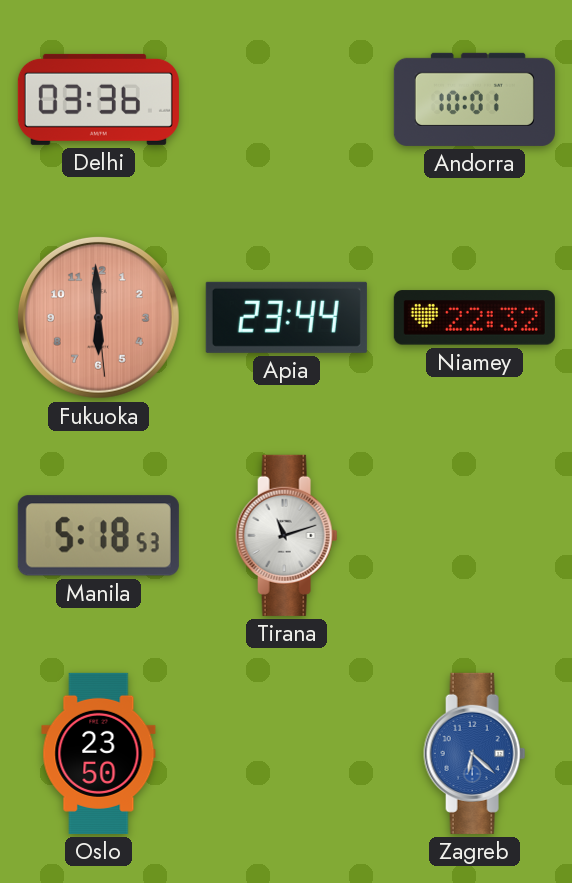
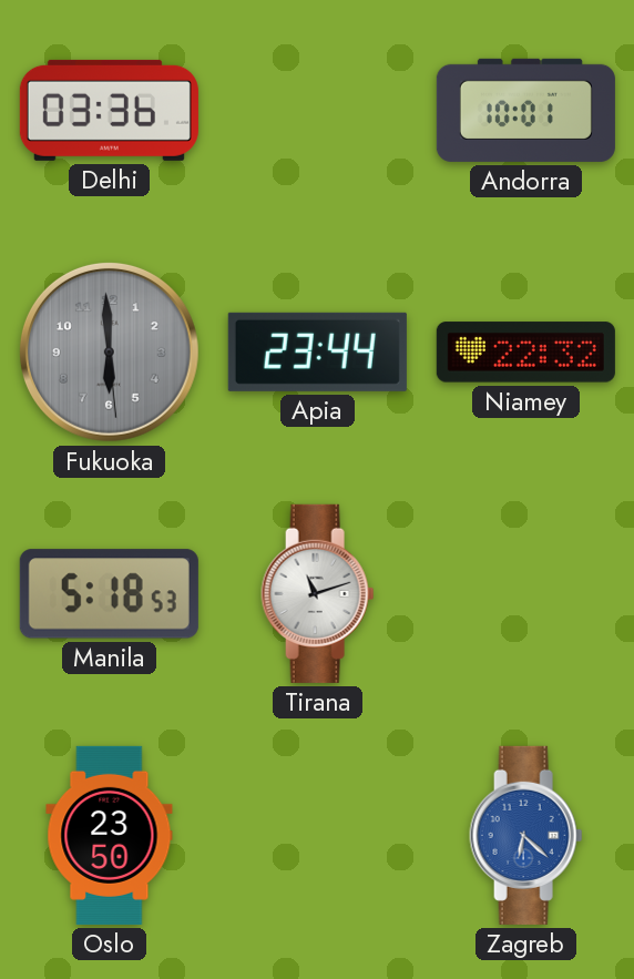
Fukuoka dial: salmon -> grey
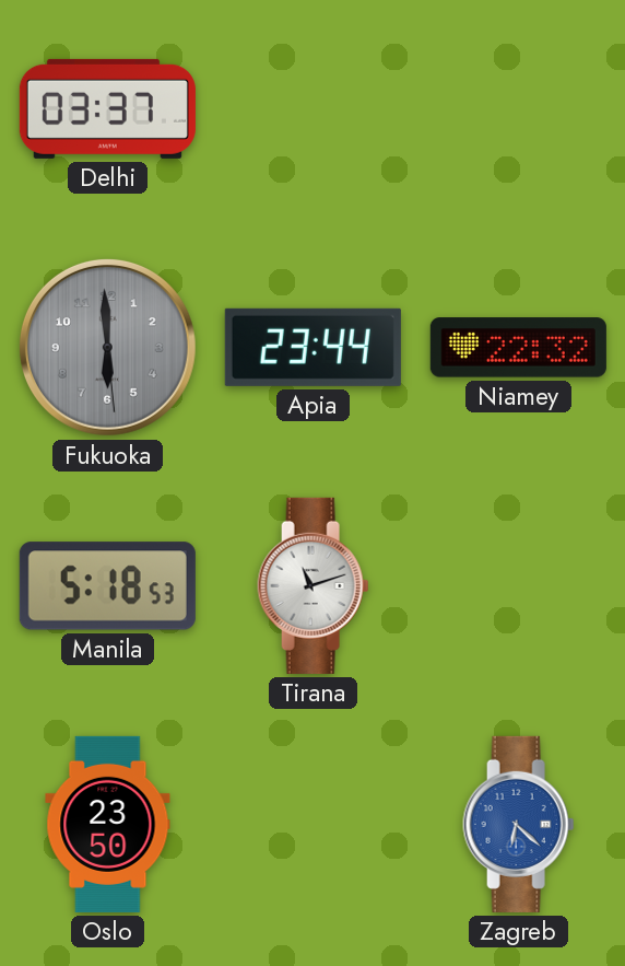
Delhi: 03:36 -> 03:37
Andorra: 10:01 -> none
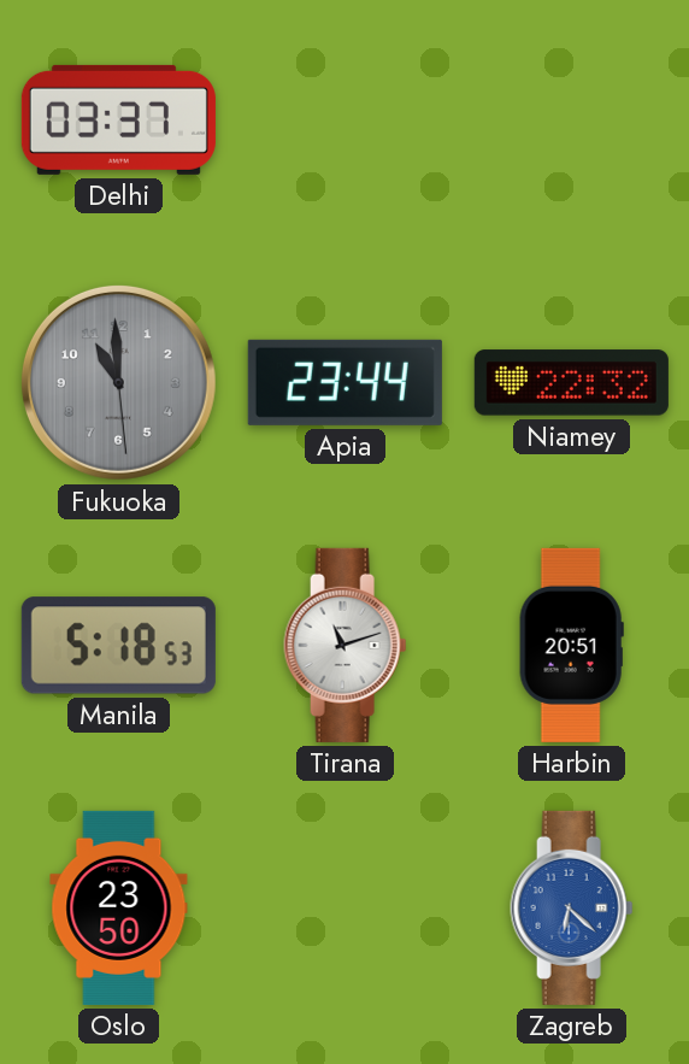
Fukuoka: 5:59 -> 10:59
Harbin: none -> 20:51
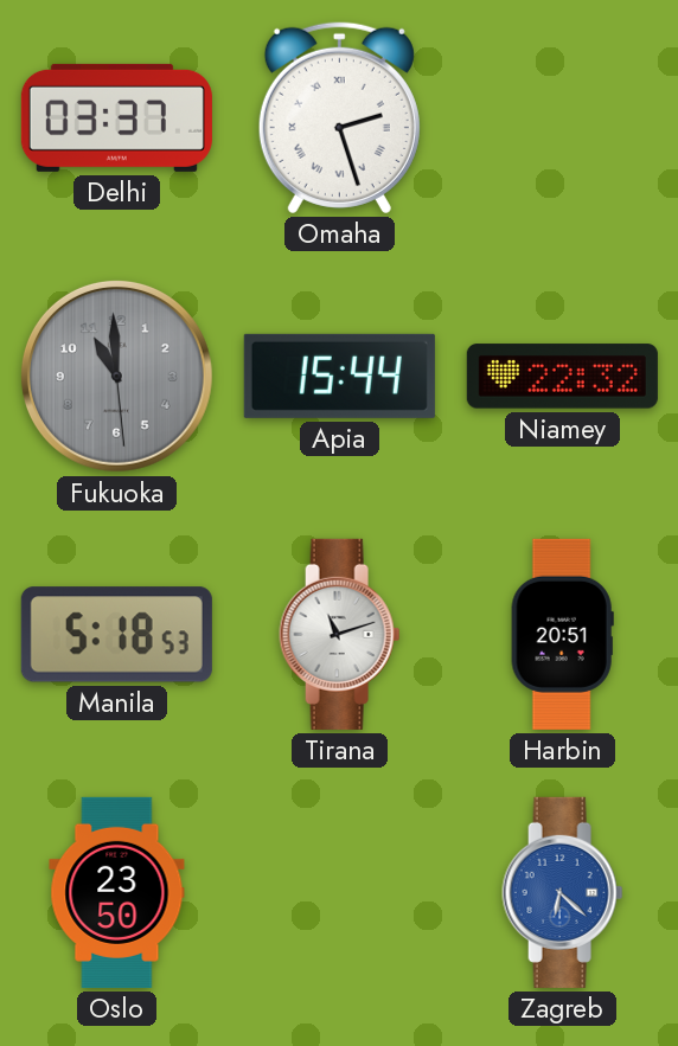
Omaha: none -> 2:27
Apia: 23:44 -> 15:44
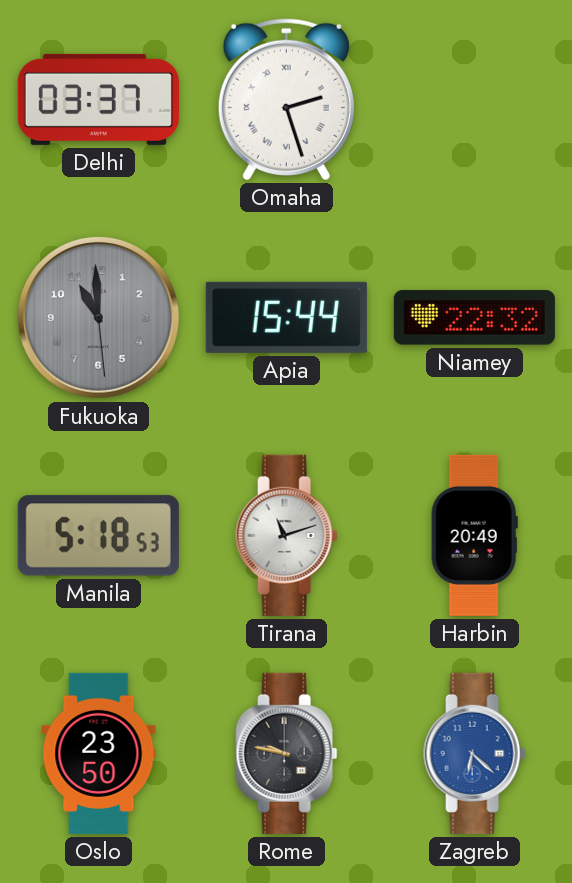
Harbin: 20:51 -> 20:49
Rome: none -> 9:47
